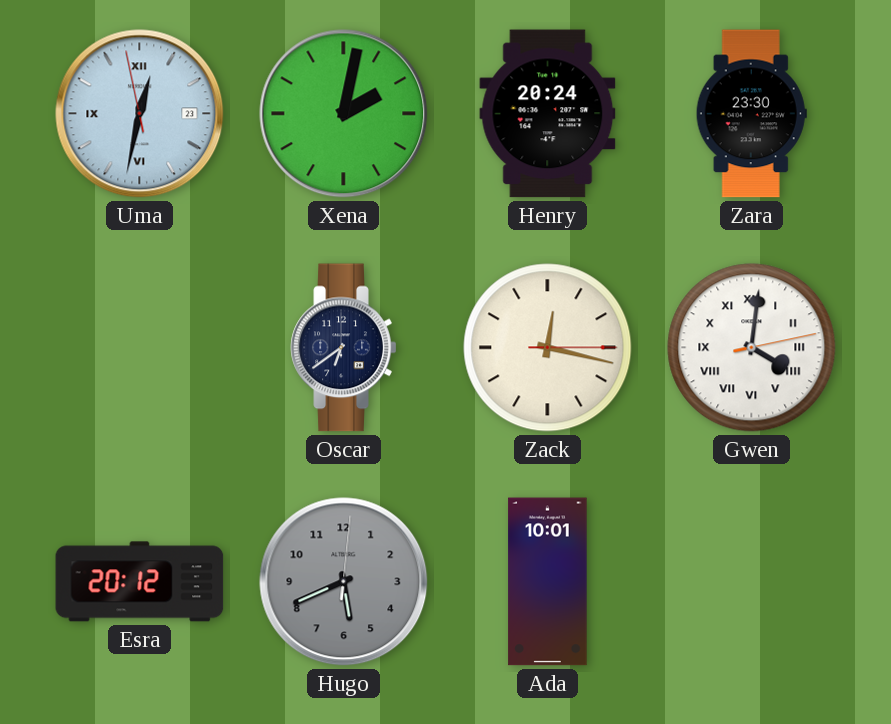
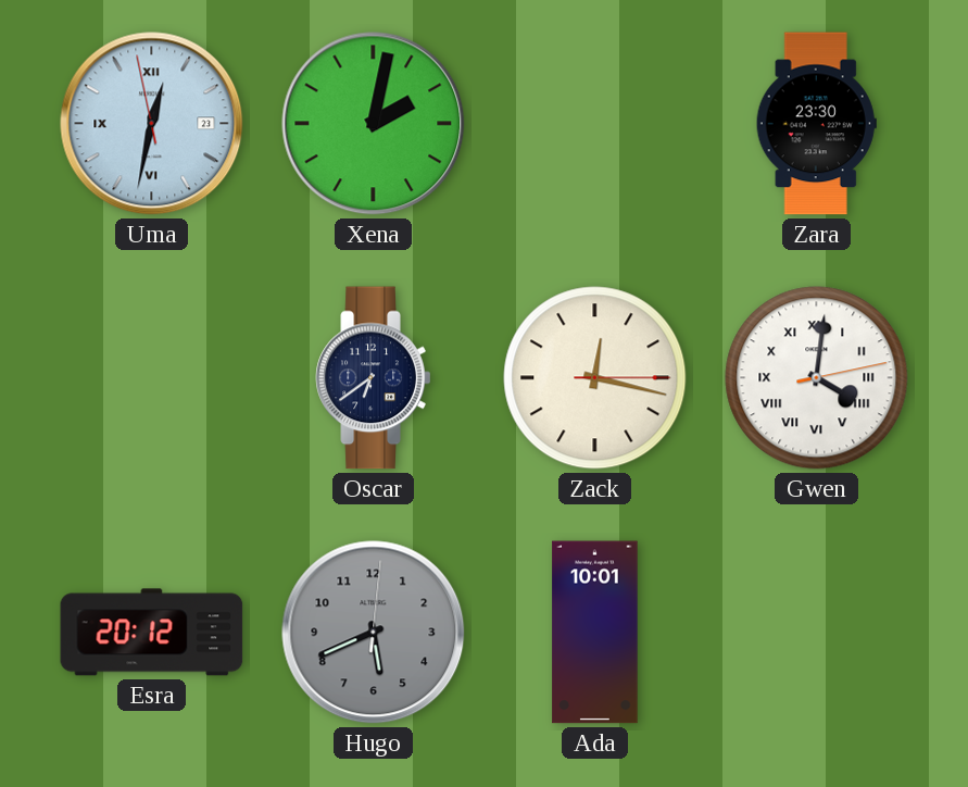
Henry: 20:24 -> none
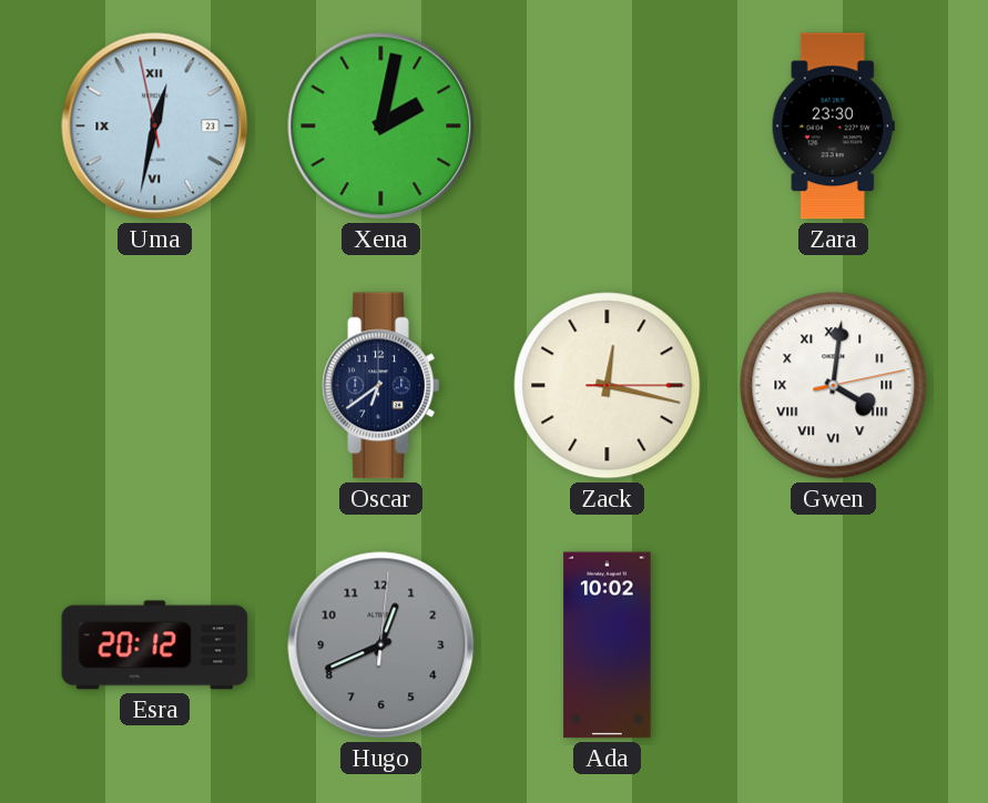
Hugo: 5:41 -> 12:41
Ada: 10:01 -> 10:02
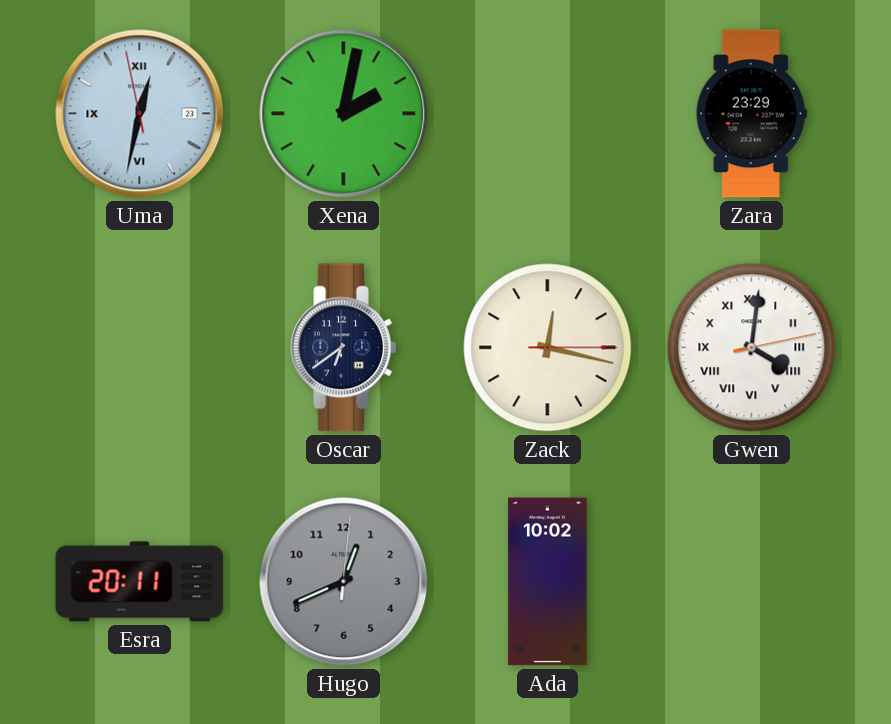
Zara: 23:30 -> 23:29
Esra: 20:12 -> 20:11
